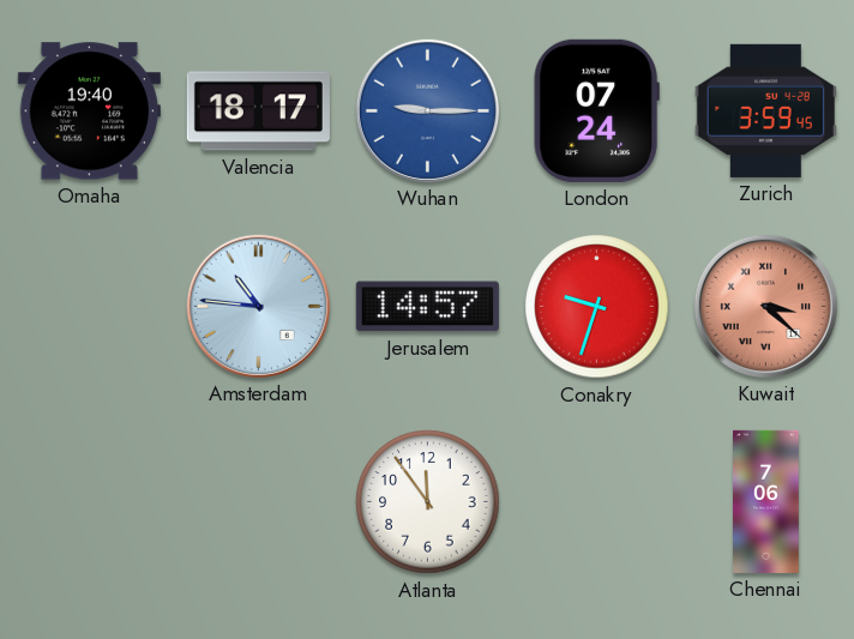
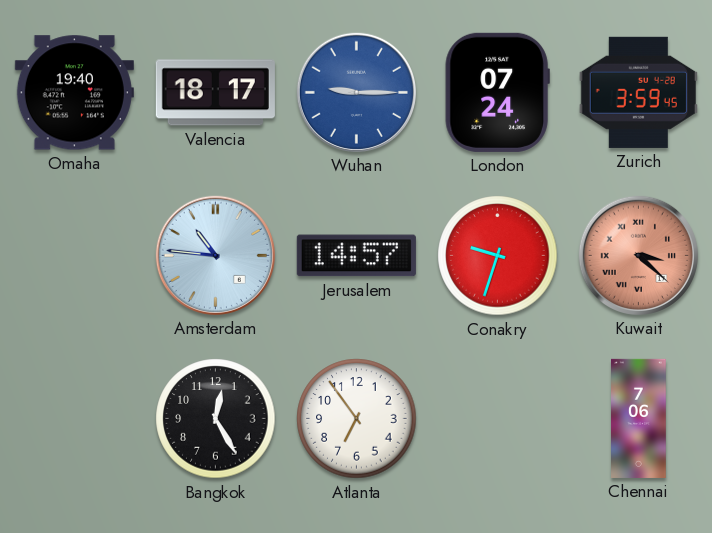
Bangkok: none -> 12:25
Atlanta: 11:54 -> 6:54
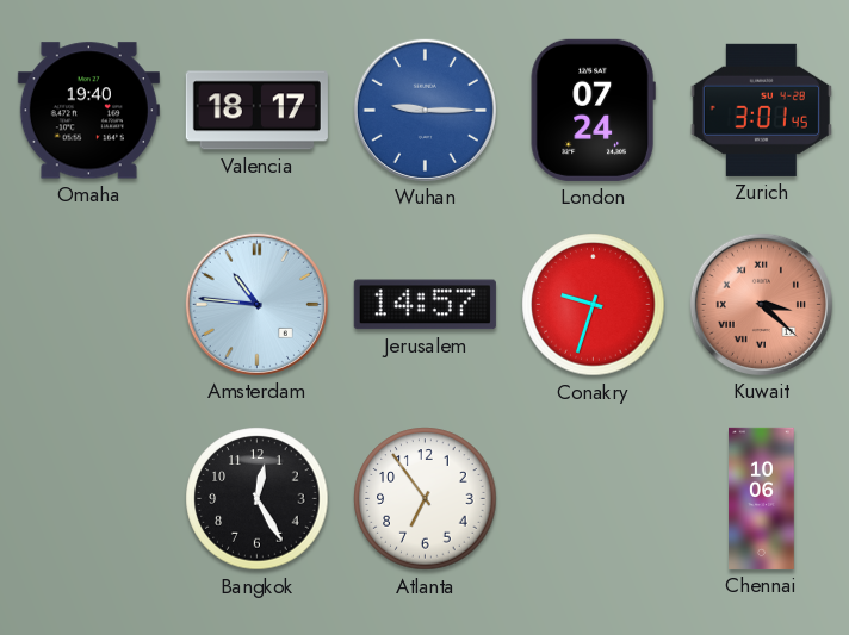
Zurich: 3:59 -> 3:01
Chennai: 7:06 -> 10:06
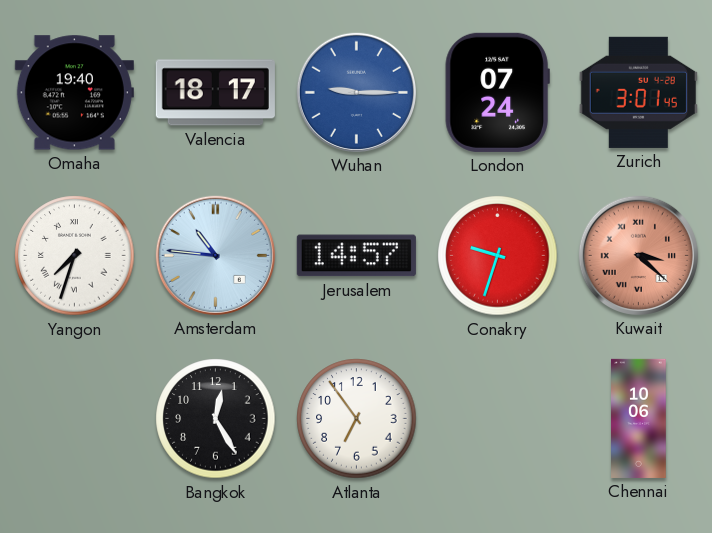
Yangon: none -> 7:33
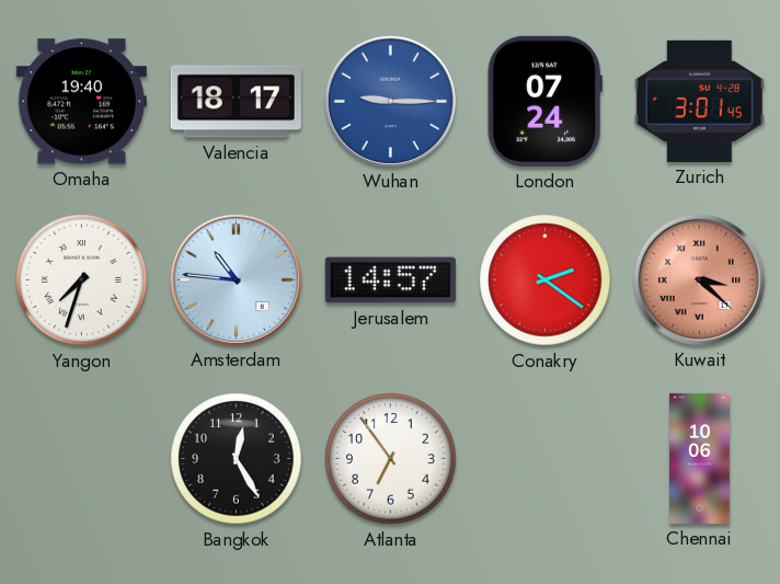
Conakry: 9:33 -> 2:21
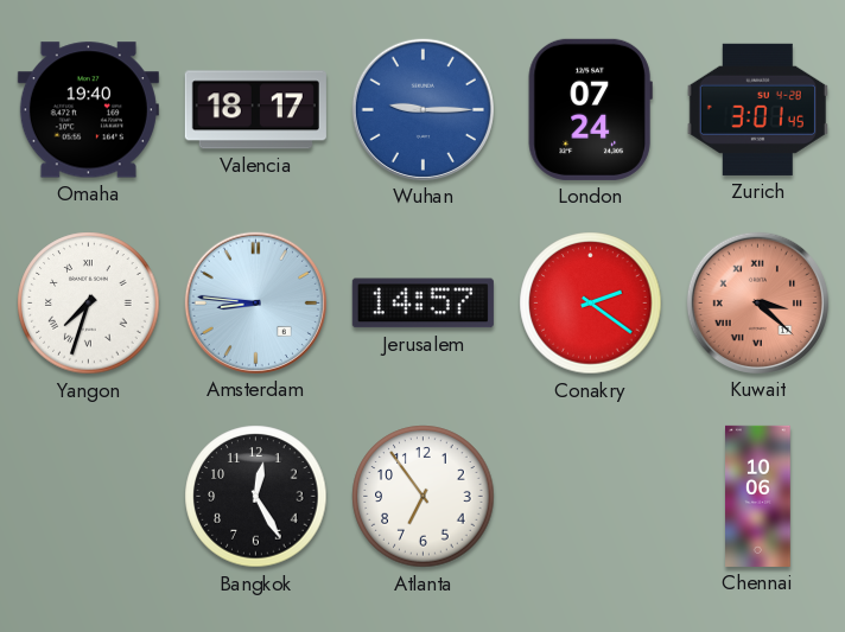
Amsterdam: 10:46 -> 8:46
